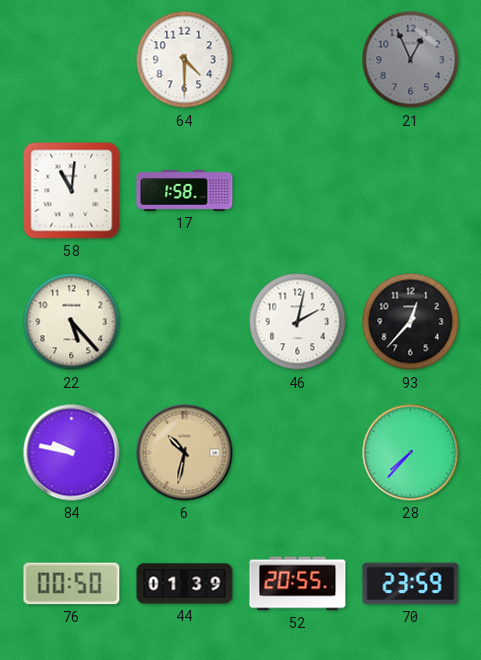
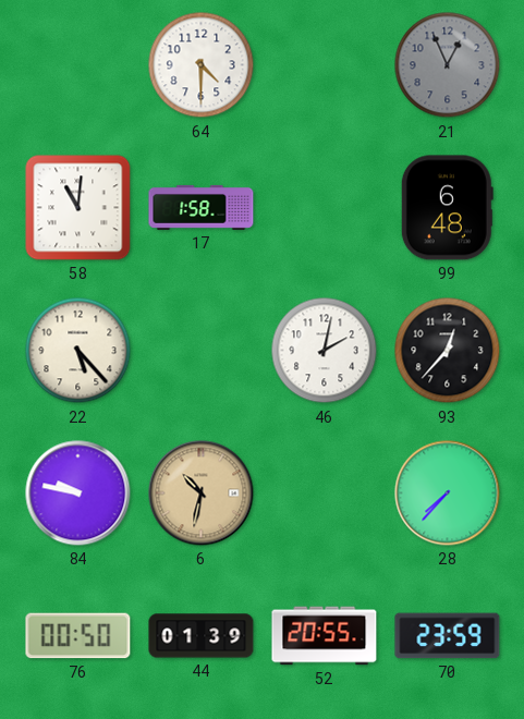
99: none -> 6:48
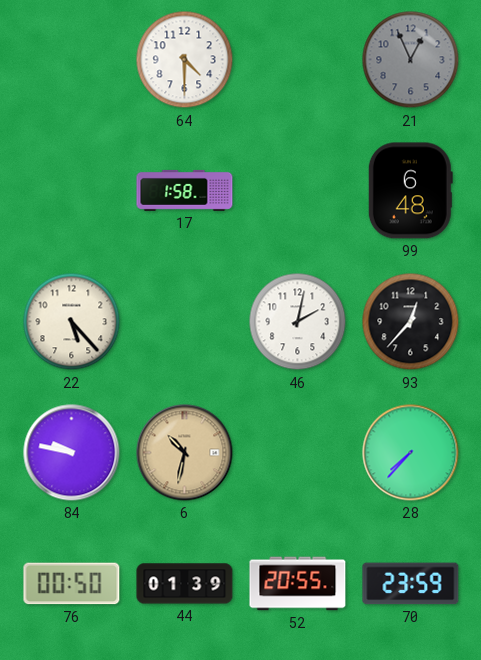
58: 11:01 -> none
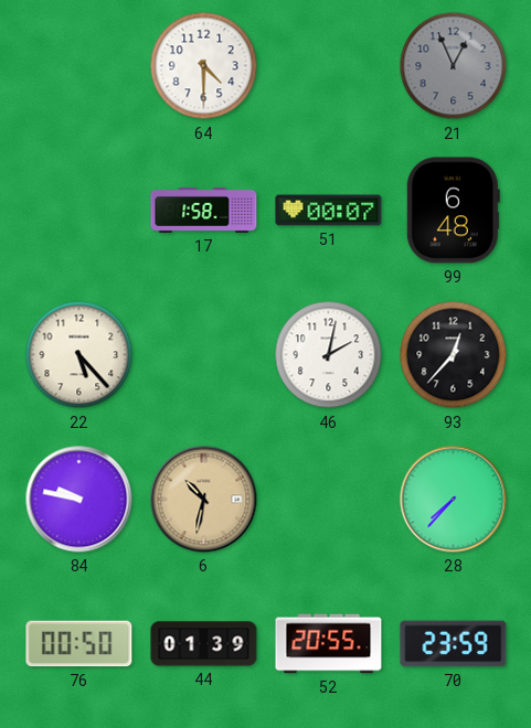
51: none -> 00:07
